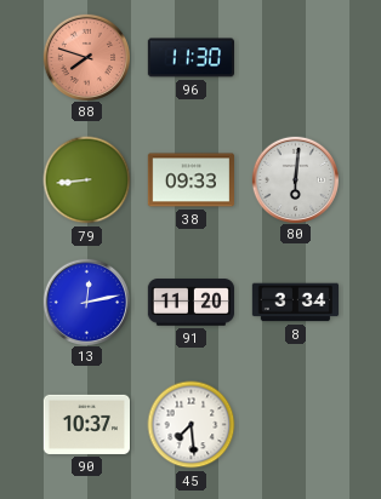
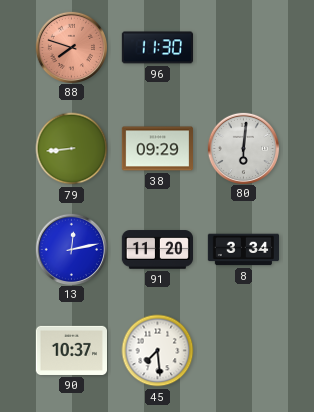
38: 09:33 -> 09:29
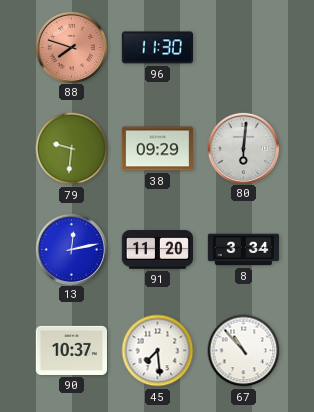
79: 8:44 -> 9:31
67: none -> 10:53
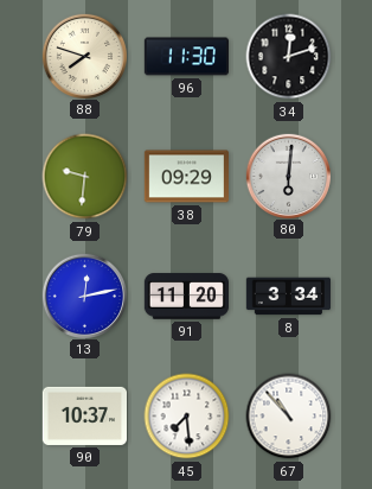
88 dial: salmon -> cream
34: none -> 12:12
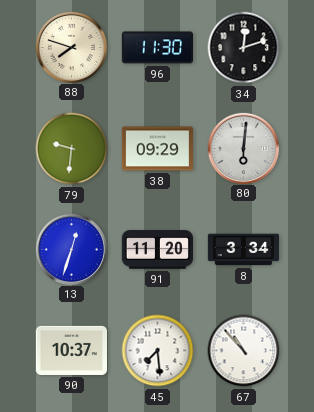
13: 12:13 -> 12:33
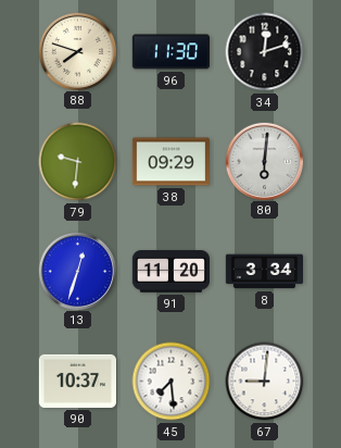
67: 10:53 -> 9:01
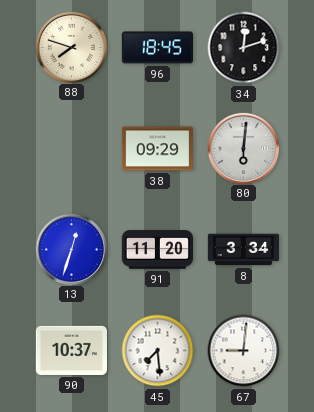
96: 11:30 -> 18:45
79: 9:31 -> none
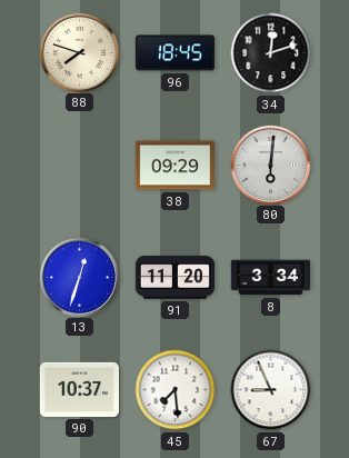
67: 9:01 -> 8:56
